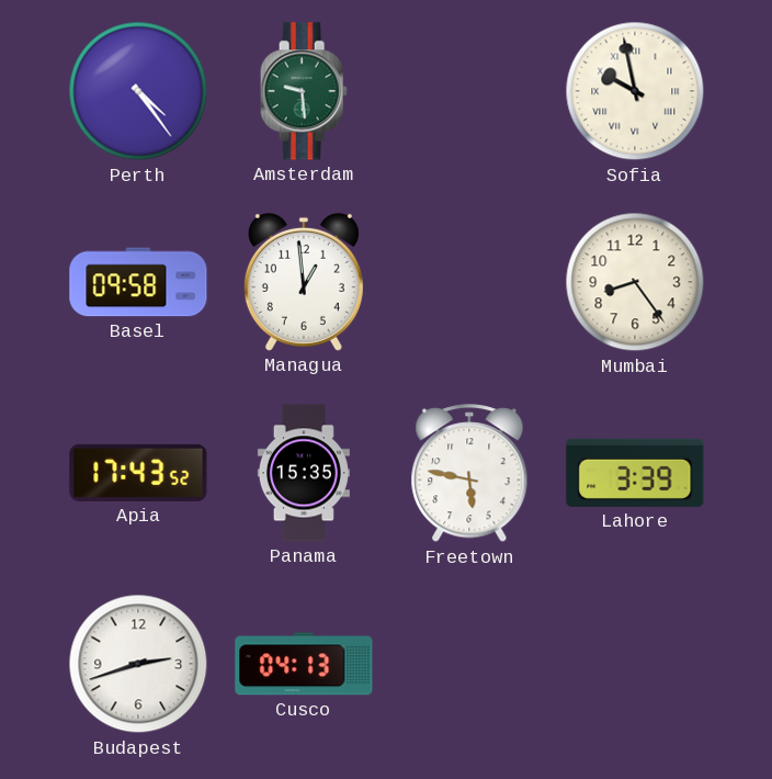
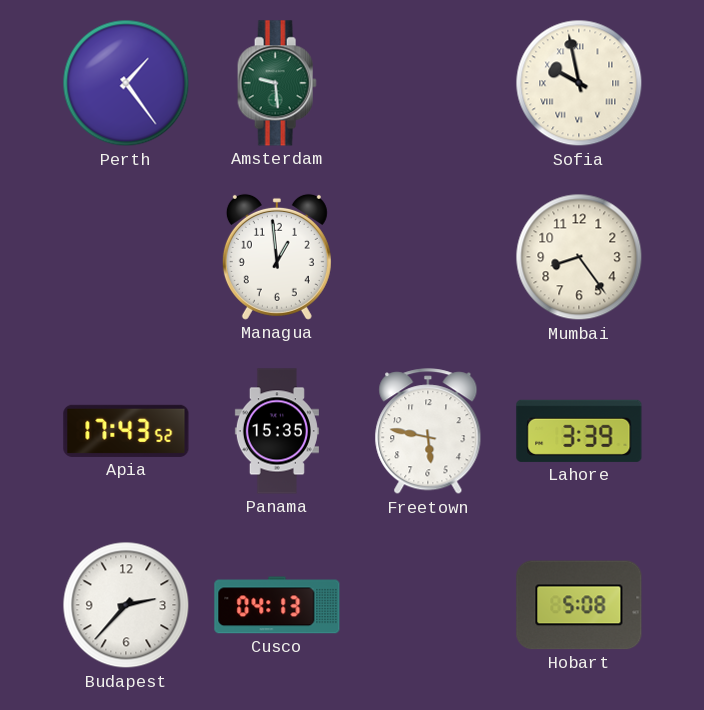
Perth: 4:24 -> 1:24
Basel: 09:58 -> none
Budapest: 2:42 -> 2:37
Hobart: none -> 5:08
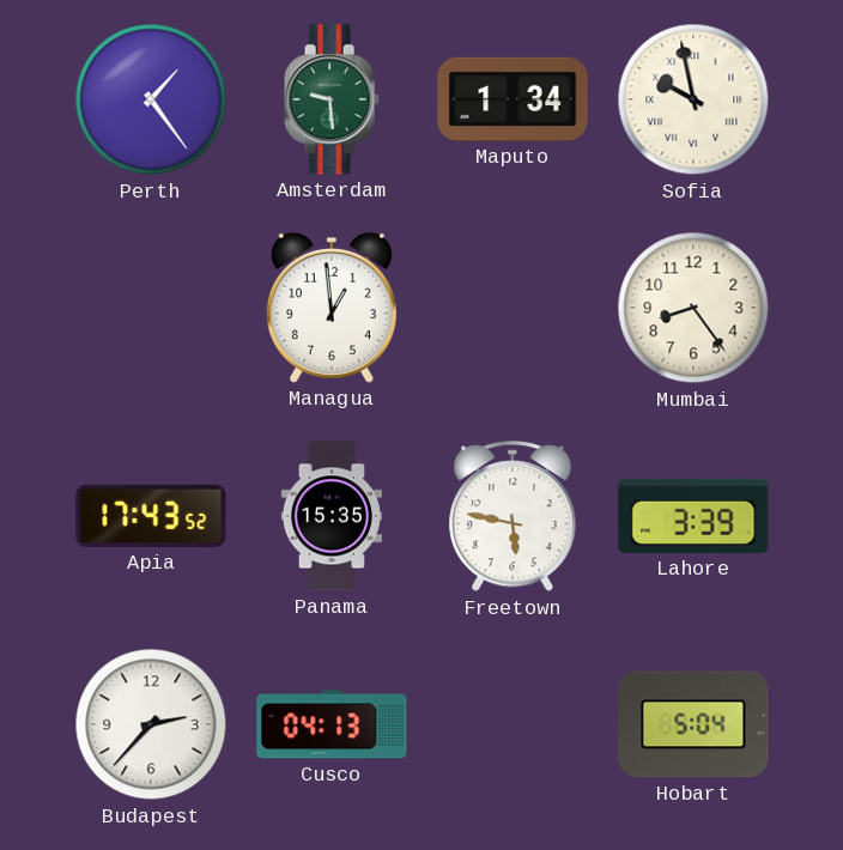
Maputo: none -> 1:34
Hobart: 5:08 -> 5:04
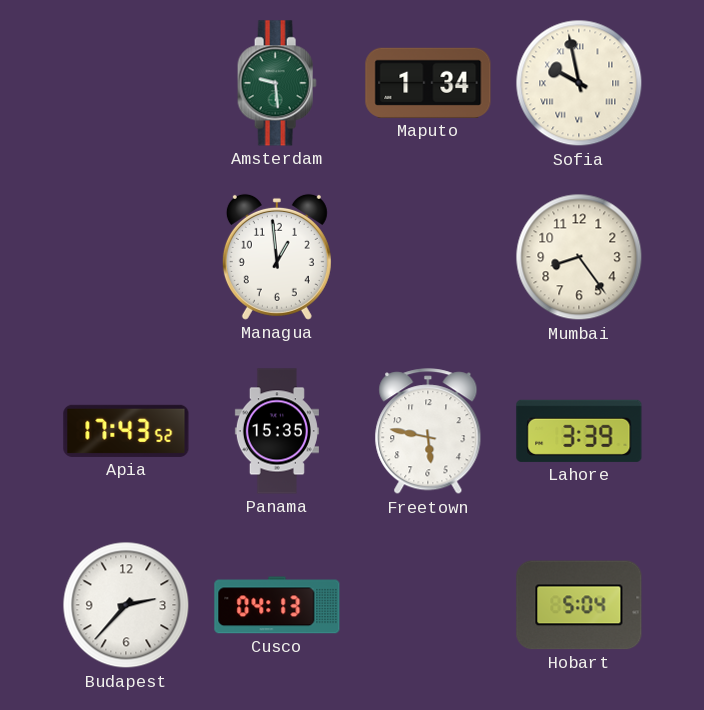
Perth: 1:24 -> none
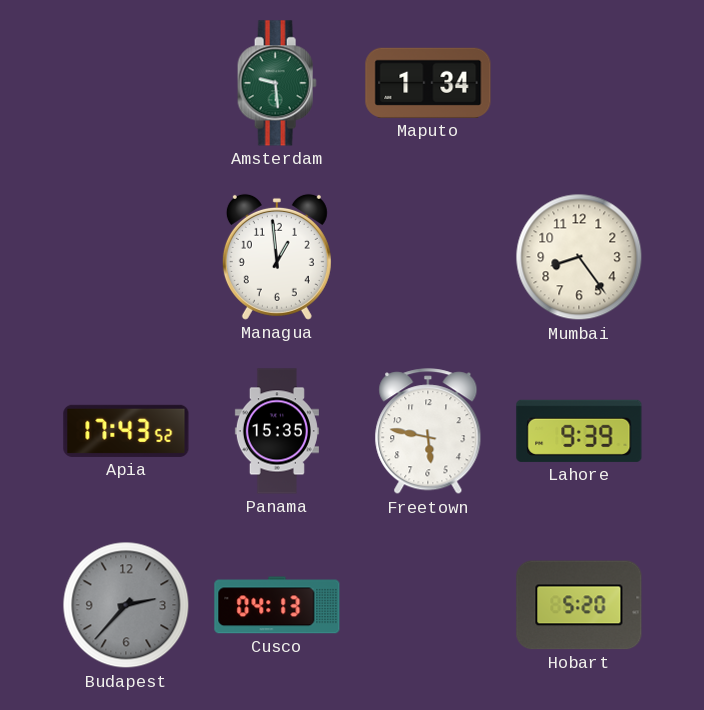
Sofia: 9:58 -> none
Lahore: 3:39 -> 9:39
Budapest dial: white -> grey
Hobart: 5:04 -> 5:20
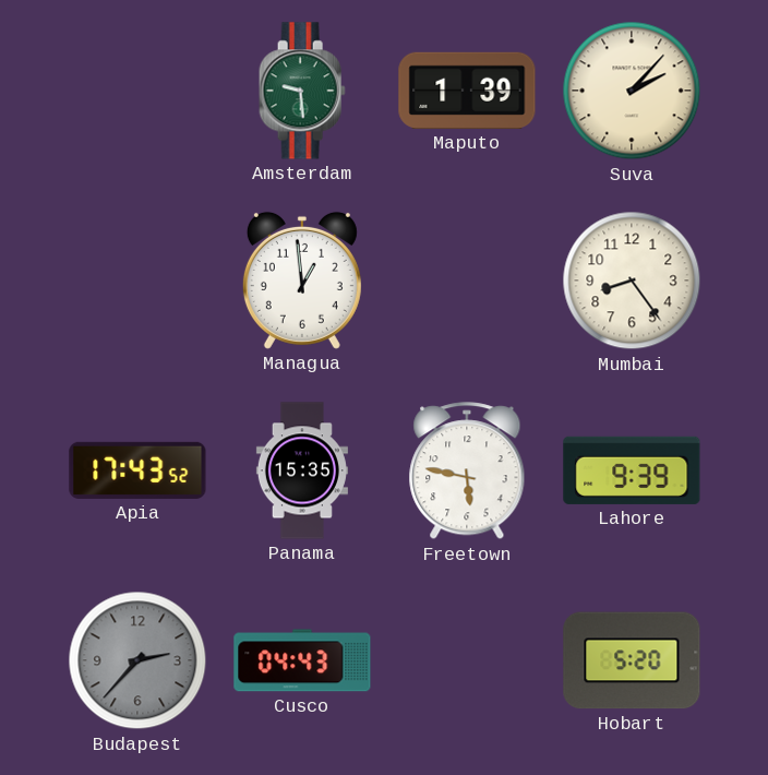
Maputo: 1:34 -> 1:39
Suva: none -> 2:07
Cusco: 04:13 -> 04:43
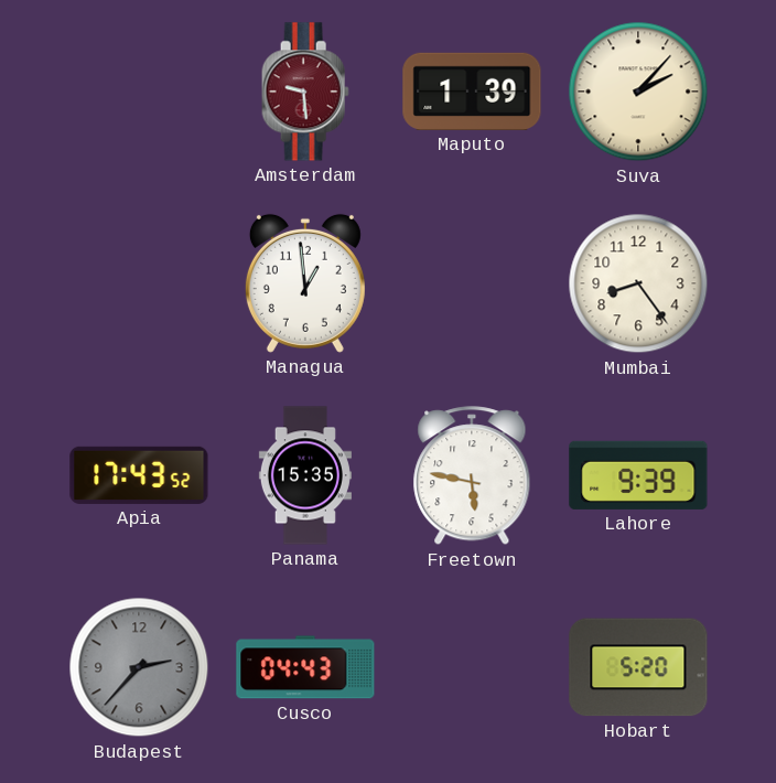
Amsterdam dial: green -> burgundy
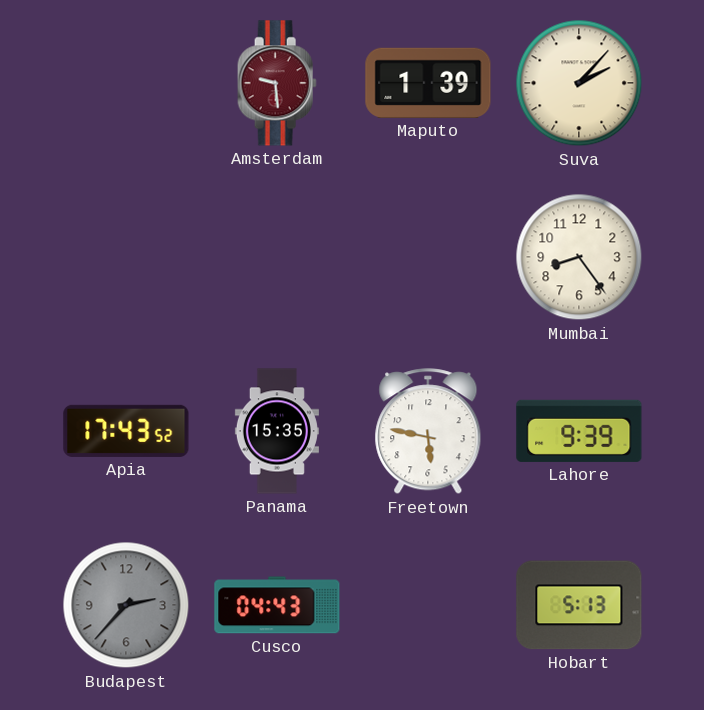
Managua: 12:59 -> none
Hobart: 5:20 -> 5:13
